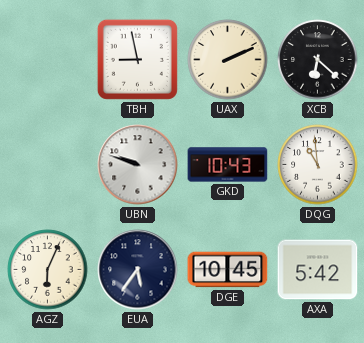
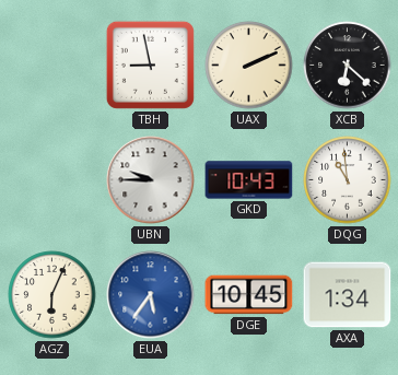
UBN: 9:48 -> 9:45
EUA dial: navy -> blue
AXA: 5:42 -> 1:34
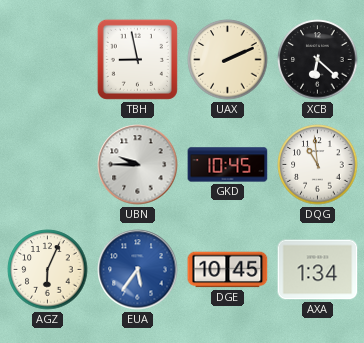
GKD: 10:43 -> 10:45
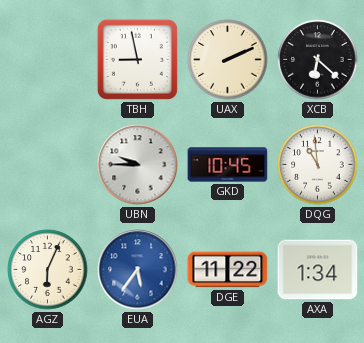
DGE: 10:45 -> 11:22
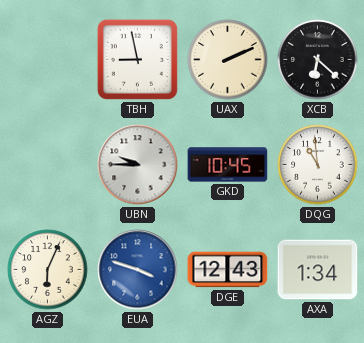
EUA: 5:36 -> 3:48
DGE: 11:22 -> 12:43
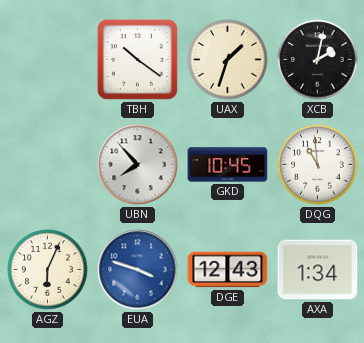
TBH: 8:58 -> 10:21
UAX: 2:11 -> 1:33
XCB: 6:22 -> 2:02
UBN: 9:45 -> 7:53
